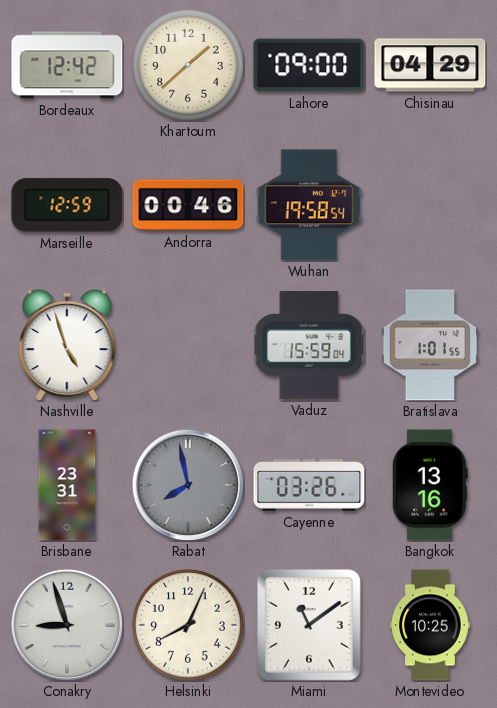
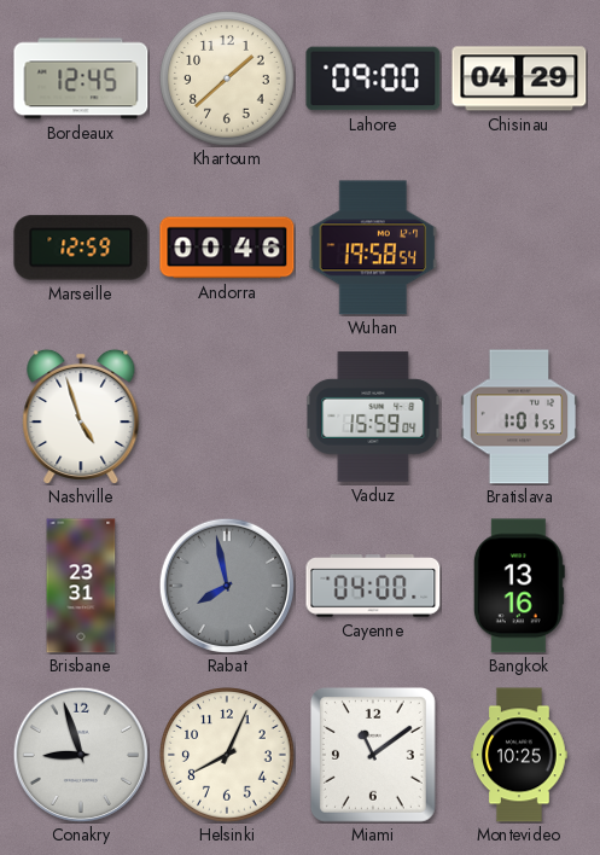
Bordeaux: 12:42 -> 12:45
Cayenne: 03:26 -> 04:00
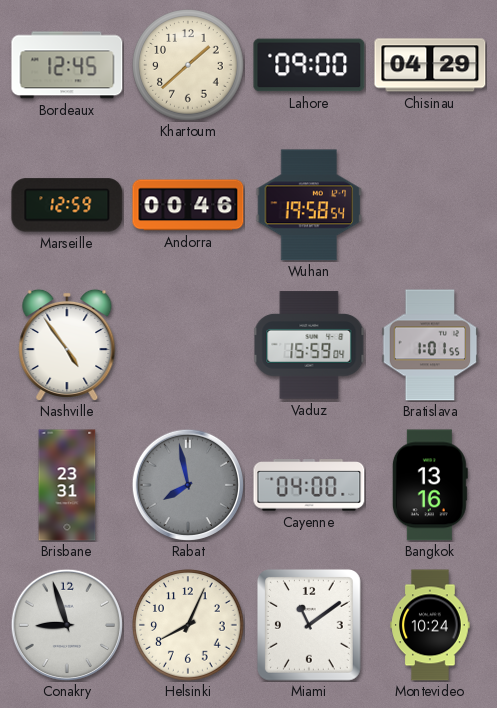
Nashville: 4:57 -> 4:54
Montevideo: 10:25 -> 10:24
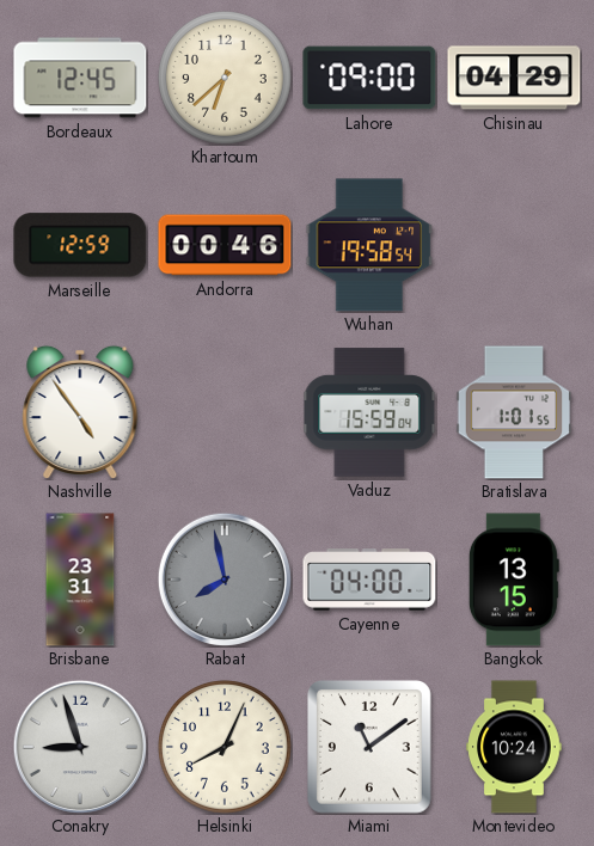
Khartoum: 1:38 -> 6:38
Bangkok: 13:16 -> 13:15
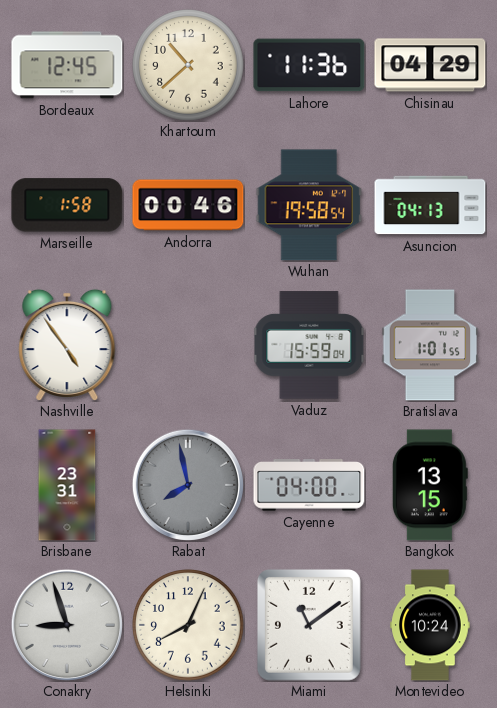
Khartoum: 6:38 -> 10:38
Lahore: 09:00 -> 11:36
Marseille: 12:59 -> 1:58
Asuncion: none -> 04:13
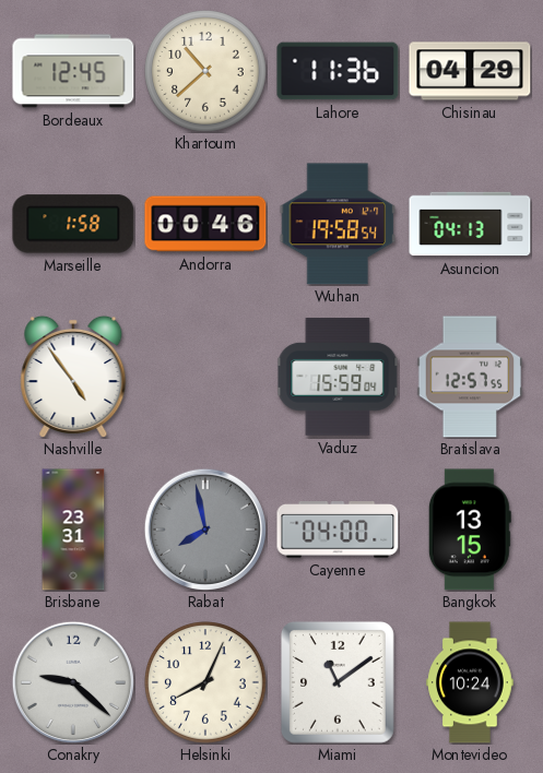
Bratislava: 1:01 -> 12:57
Conakry: 8:57 -> 9:22
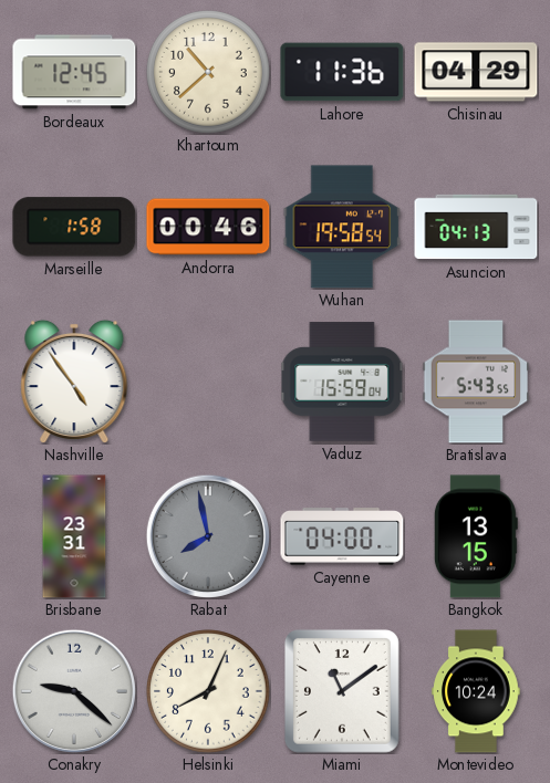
Bratislava: 12:57 -> 5:43
